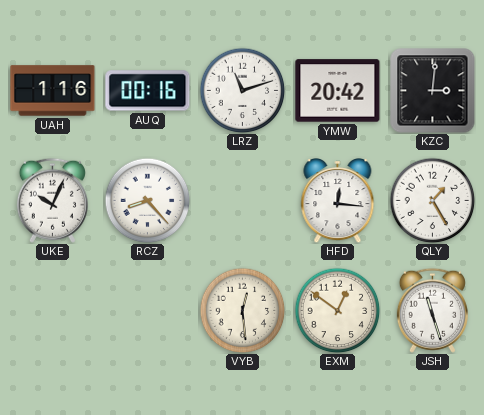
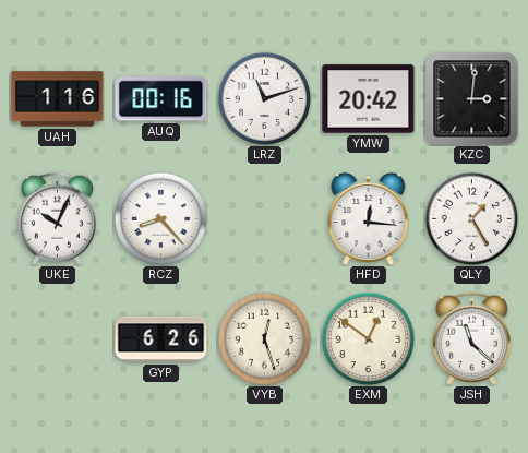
GYP: none -> 6:26
VYB: 12:29 -> 12:27
JSH: 11:27 -> 11:22
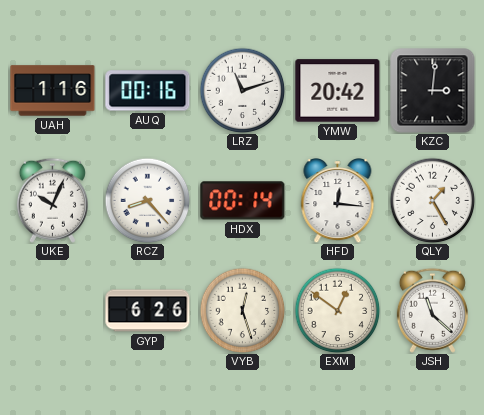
HDX: none -> 00:14
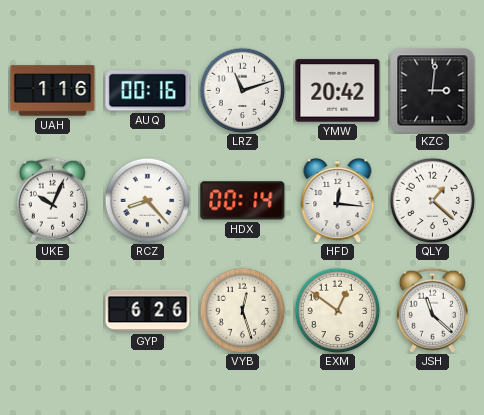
QLY: 1:25 -> 1:22
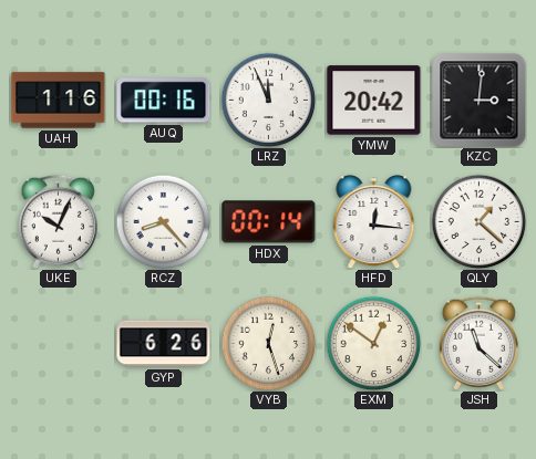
LRZ: 11:12 -> 11:56
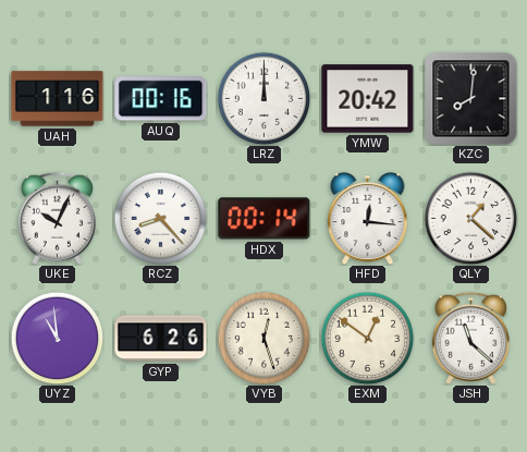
LRZ: 11:56 -> 12:00
KZC: 3:01 -> 8:01
UYZ: none -> 10:59
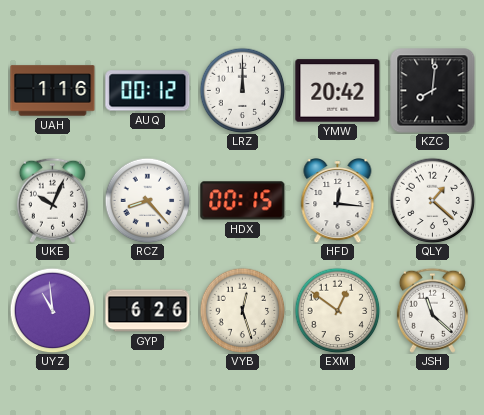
AUQ: 00:16 -> 00:12
HDX: 00:14 -> 00:15
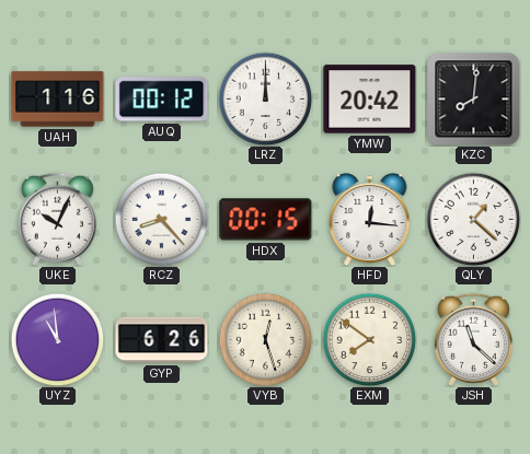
EXM: 12:51 -> 7:51
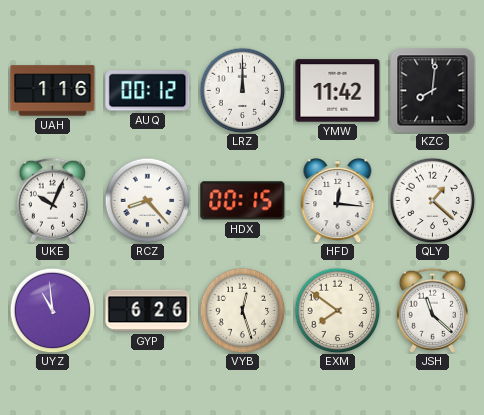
YMW: 20:42 -> 11:42
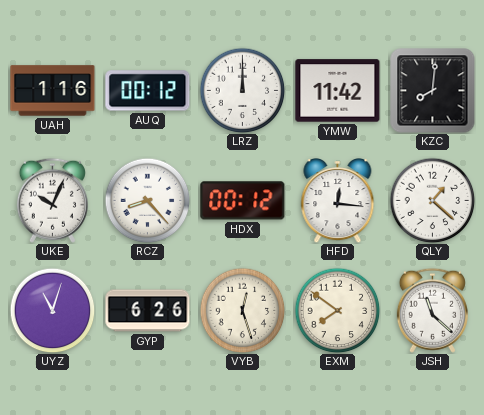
HDX: 00:15 -> 00:12
UYZ: 10:59 -> 11:03
